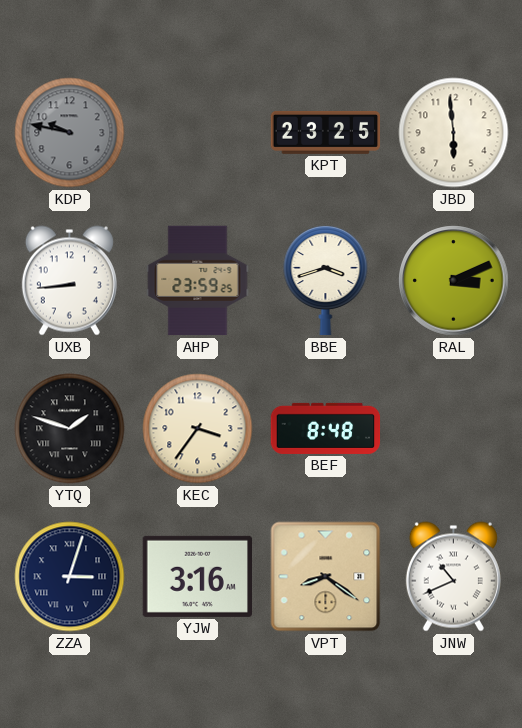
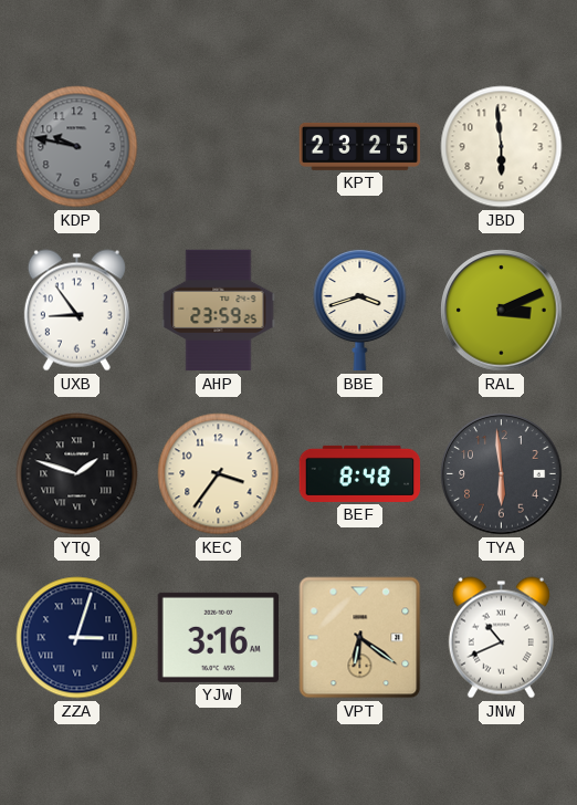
UXB: 8:44 -> 8:54
TYA: none -> 5:59
VPT: 8:21 -> 6:21
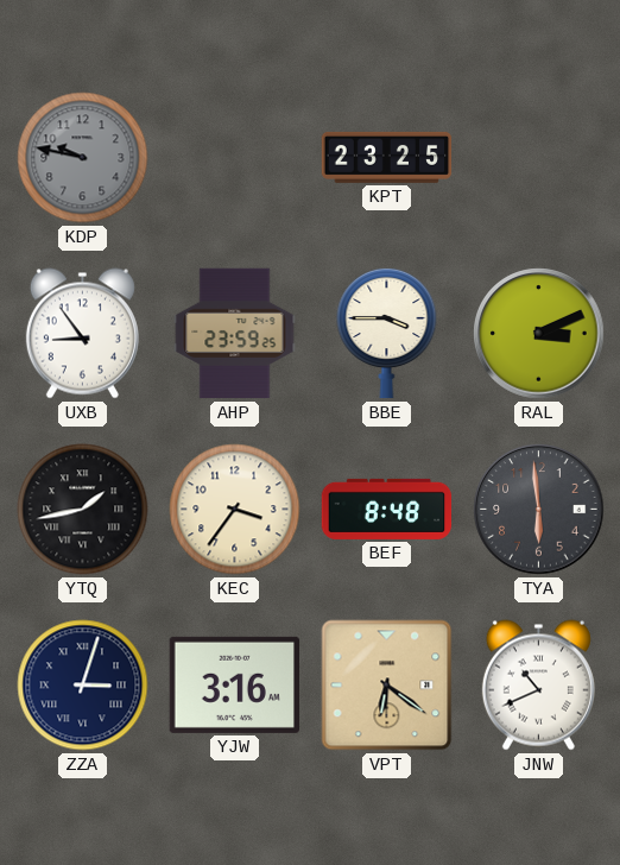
JBD: 5:59 -> none
BBE: 3:42 -> 3:45
YTQ: 1:48 -> 1:43
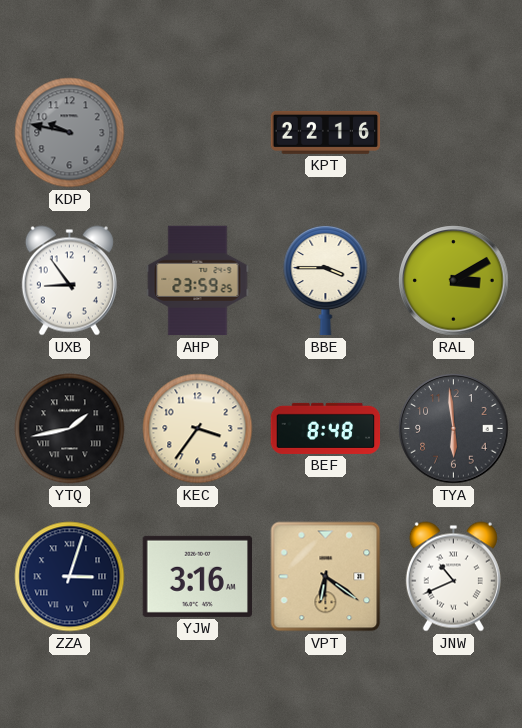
KPT: 23:25 -> 22:16
RAL: 3:11 -> 3:10
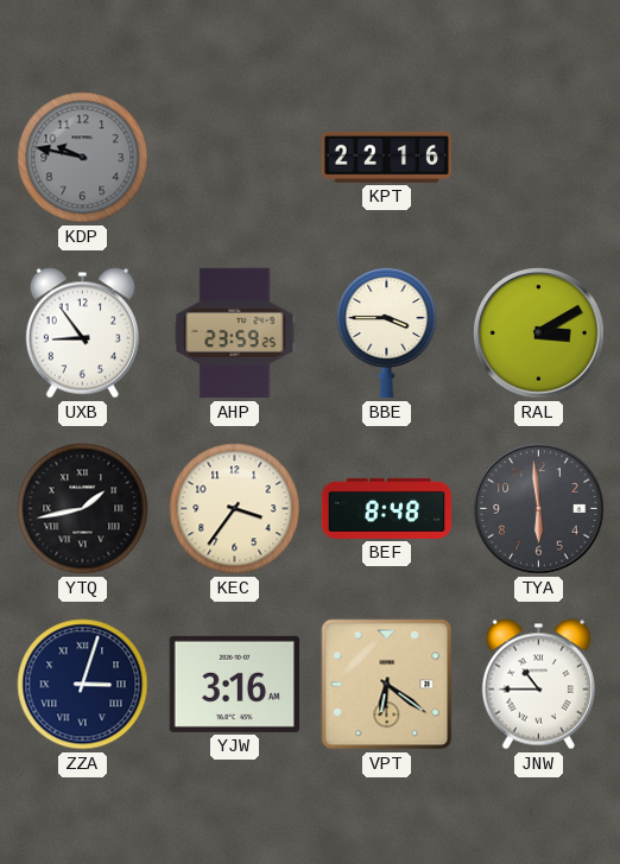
JNW: 10:41 -> 10:45
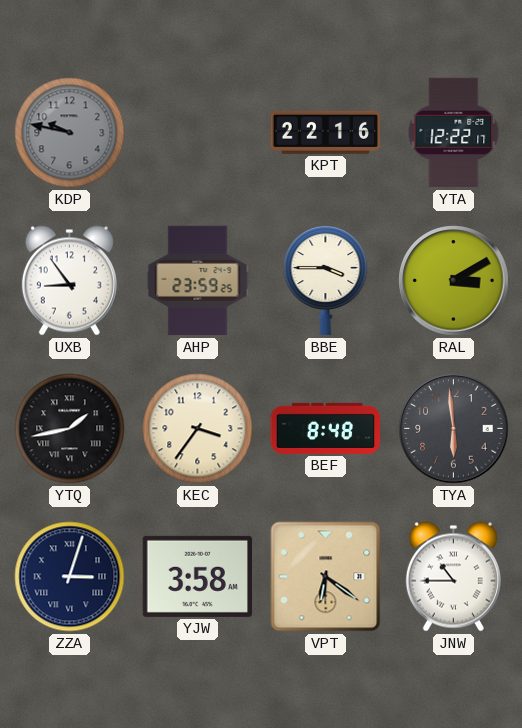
YTA: none -> 12:22
YJW: 3:16 -> 3:58
